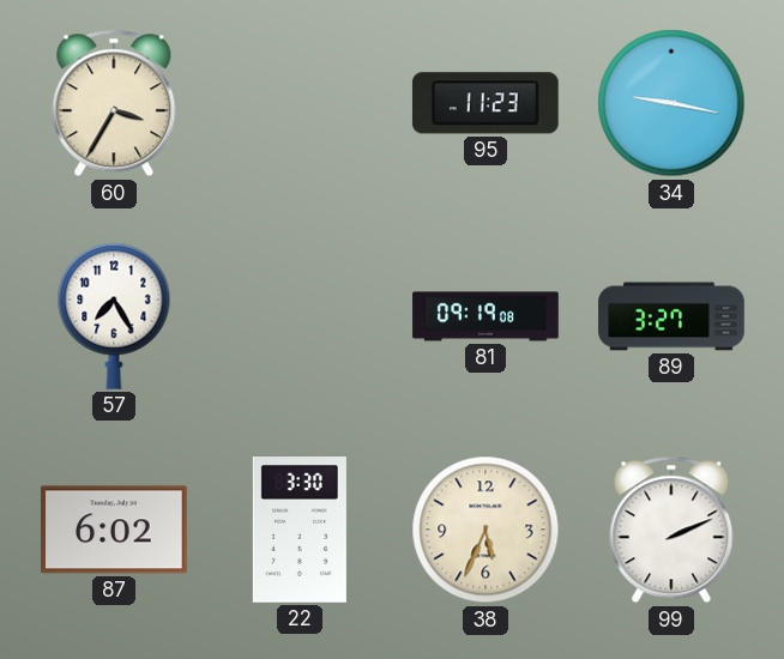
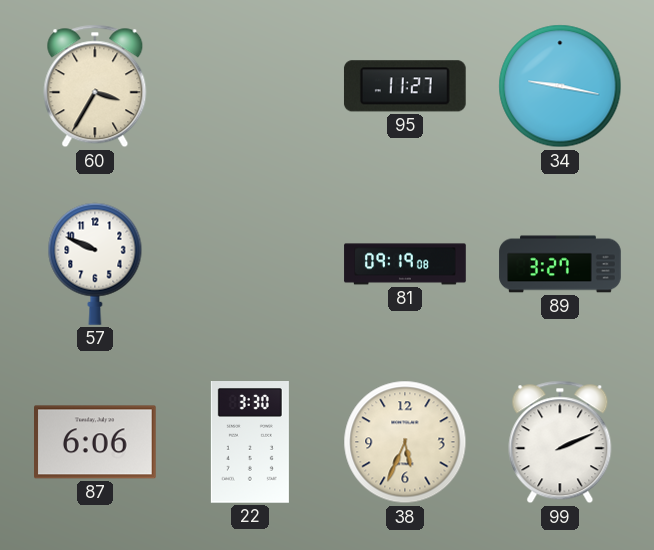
95: 11:23 -> 11:27
57: 7:25 -> 9:49
87: 6:02 -> 6:06
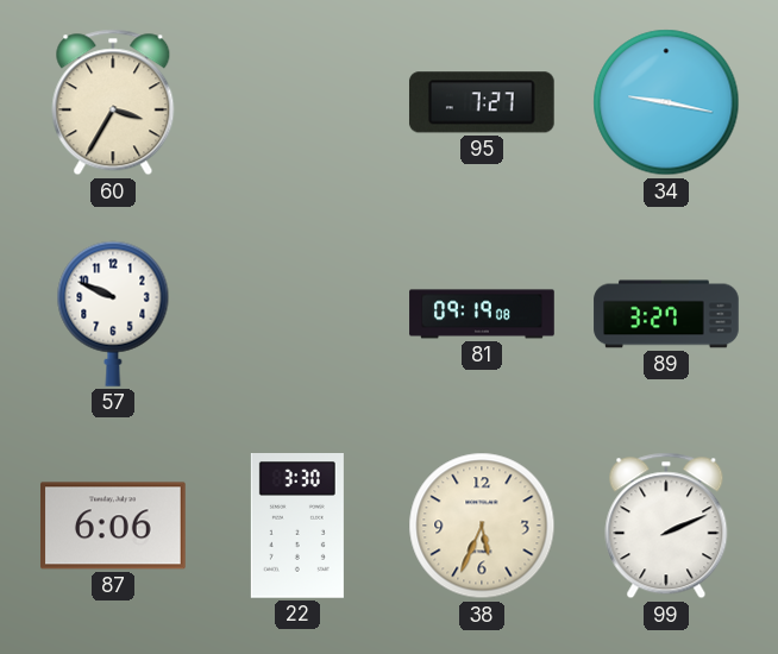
95: 11:27 -> 7:27
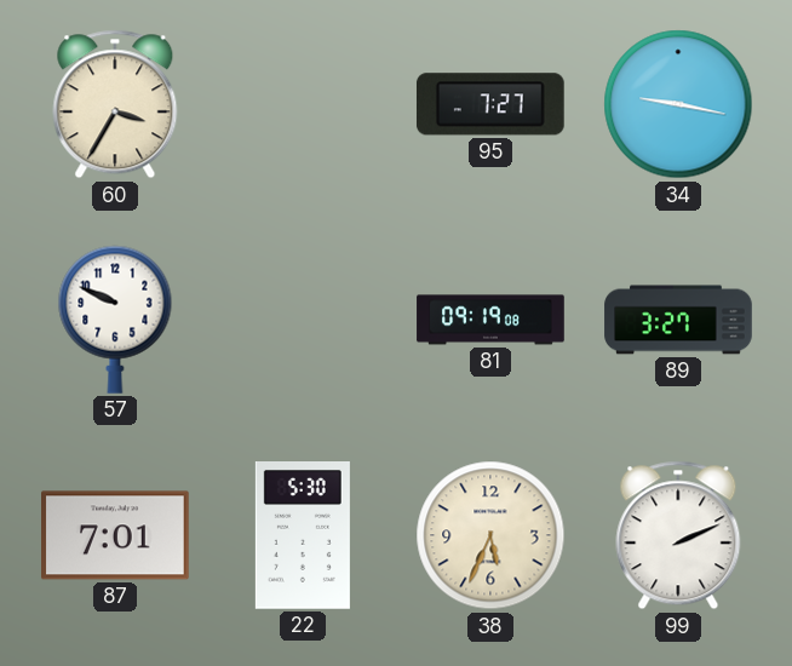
87: 6:06 -> 7:01
22: 3:30 -> 5:30
